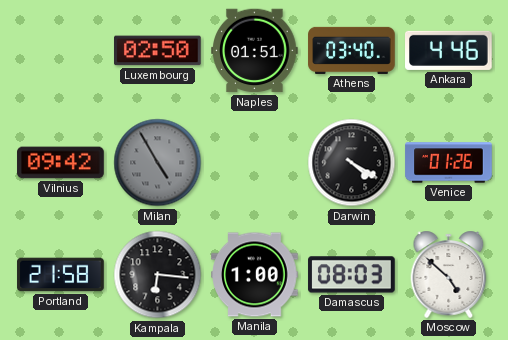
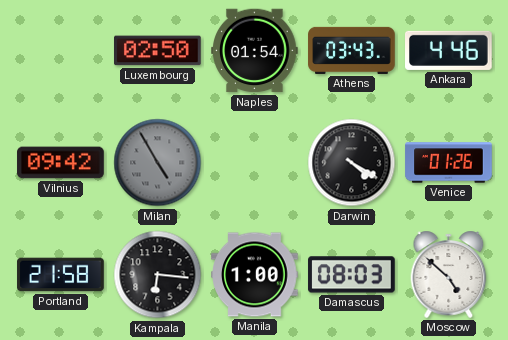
Naples: 01:51 -> 01:54
Athens: 03:40 -> 03:43
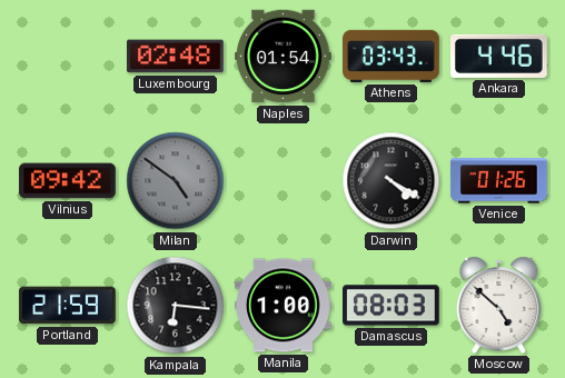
Luxembourg: 02:50 -> 02:48
Milan: 4:55 -> 4:51
Portland: 21:58 -> 21:59
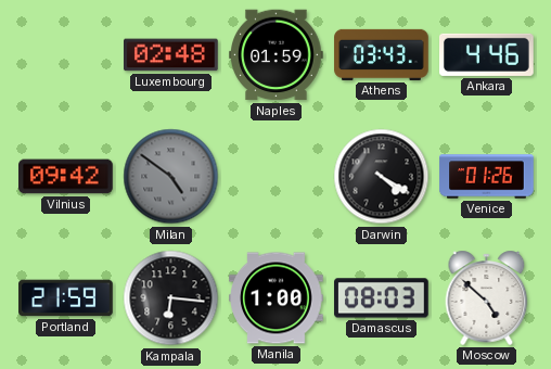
Naples: 01:54 -> 01:59
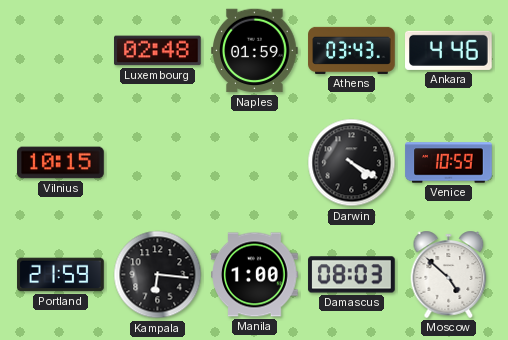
Vilnius: 09:42 -> 10:15
Milan: 4:51 -> none
Venice: 01:26 -> 10:59
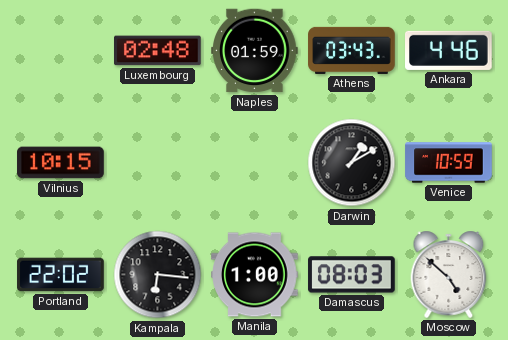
Darwin: 4:20 -> 1:10
Portland: 21:59 -> 22:02
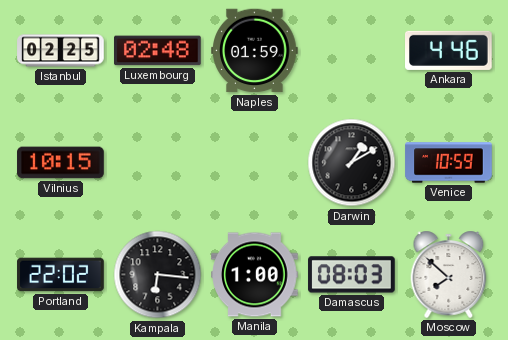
Istanbul: none -> 02:25
Athens: 03:43 -> none
Moscow: 4:52 -> 7:52
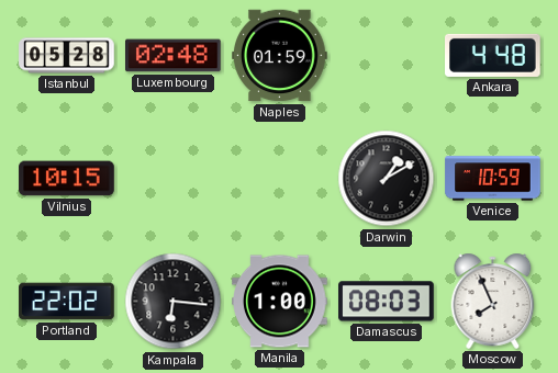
Istanbul: 02:25 -> 05:28
Ankara: 4:46 -> 4:48
Moscow: 7:52 -> 7:56
